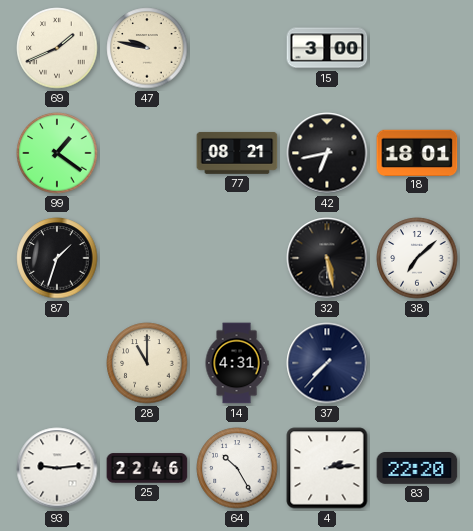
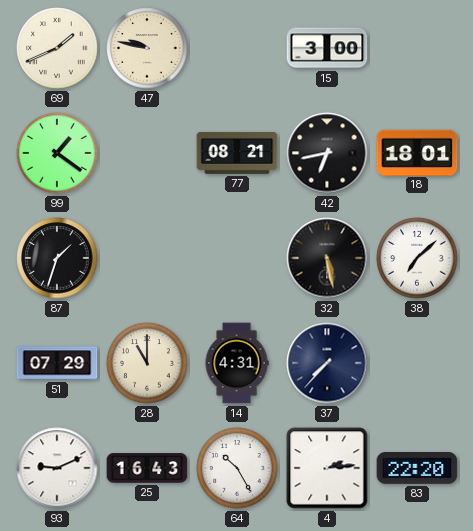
51: none -> 07:29
93: 9:14 -> 9:11
25: 22:46 -> 16:43
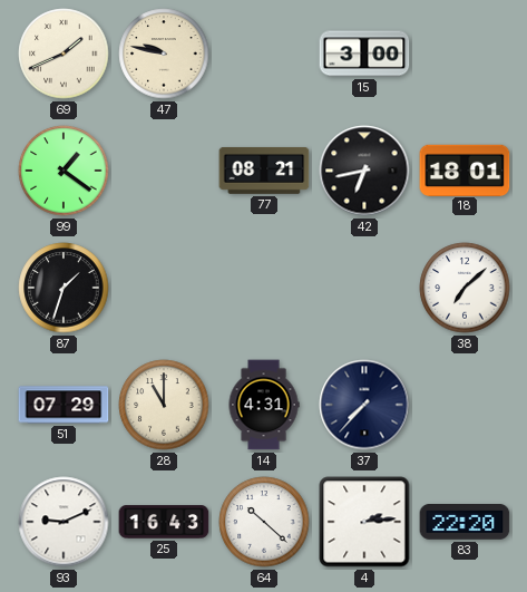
32: 5:28 -> none
64: 10:25 -> 10:22
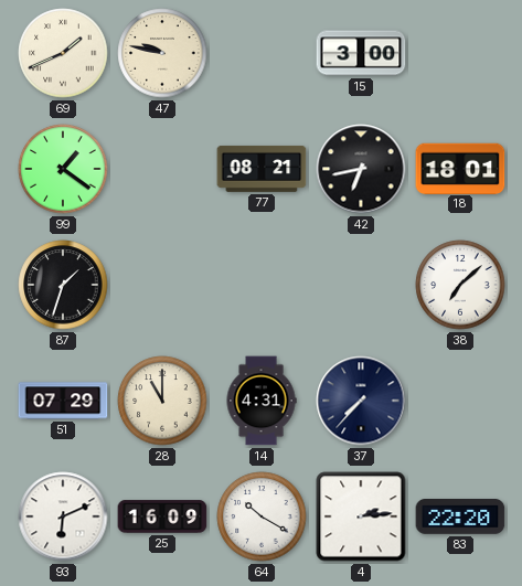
93: 9:11 -> 6:11
25: 16:43 -> 16:09
64: 10:22 -> 10:20
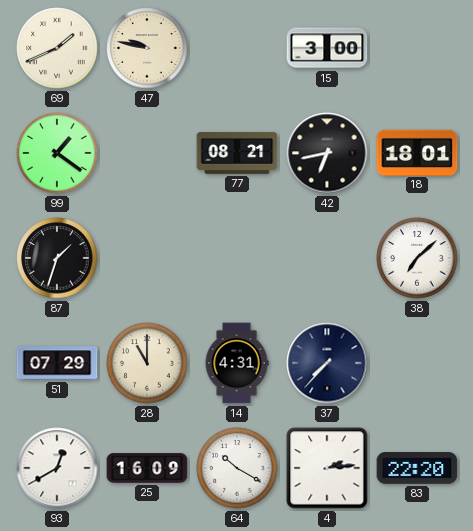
93: 6:11 -> 12:40
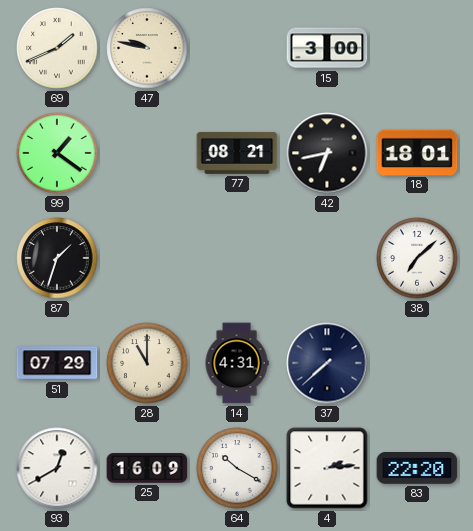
37: 7:37 -> 7:38
